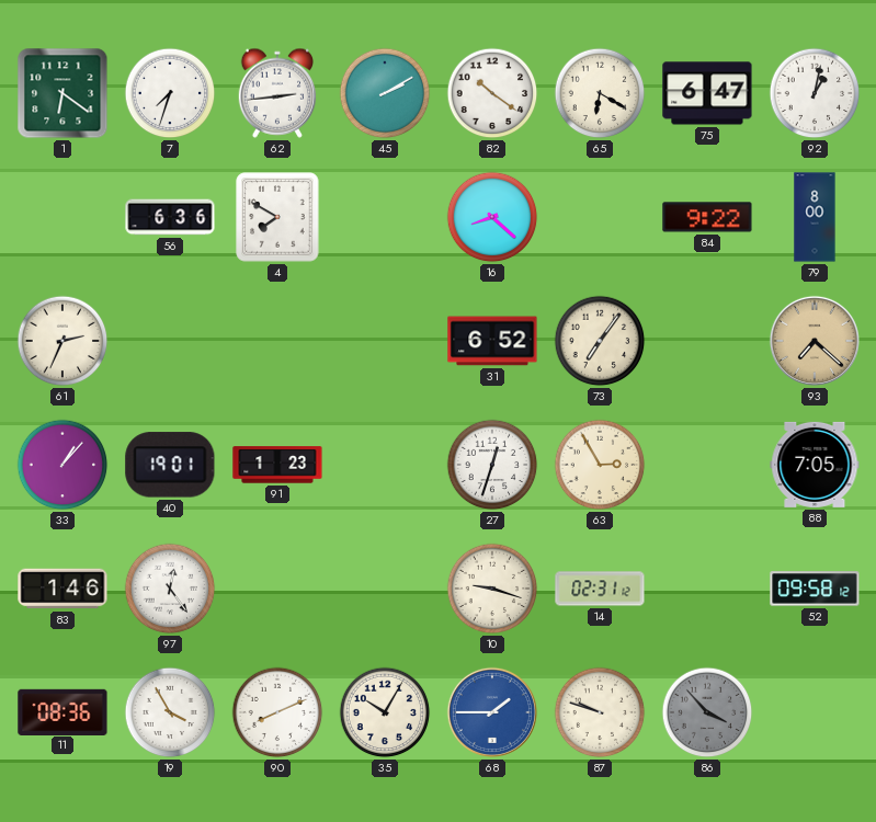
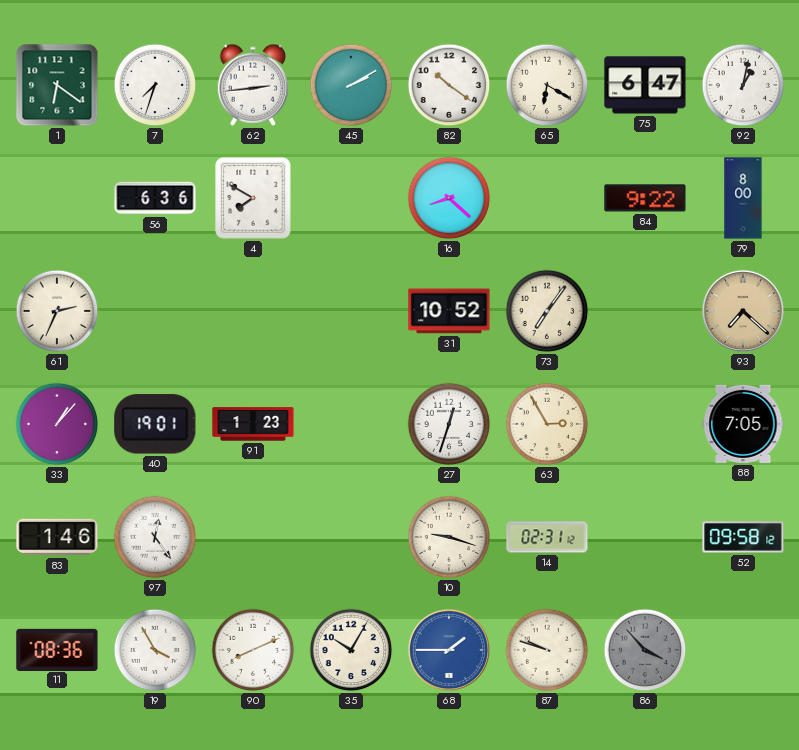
31: 6:52 -> 10:52
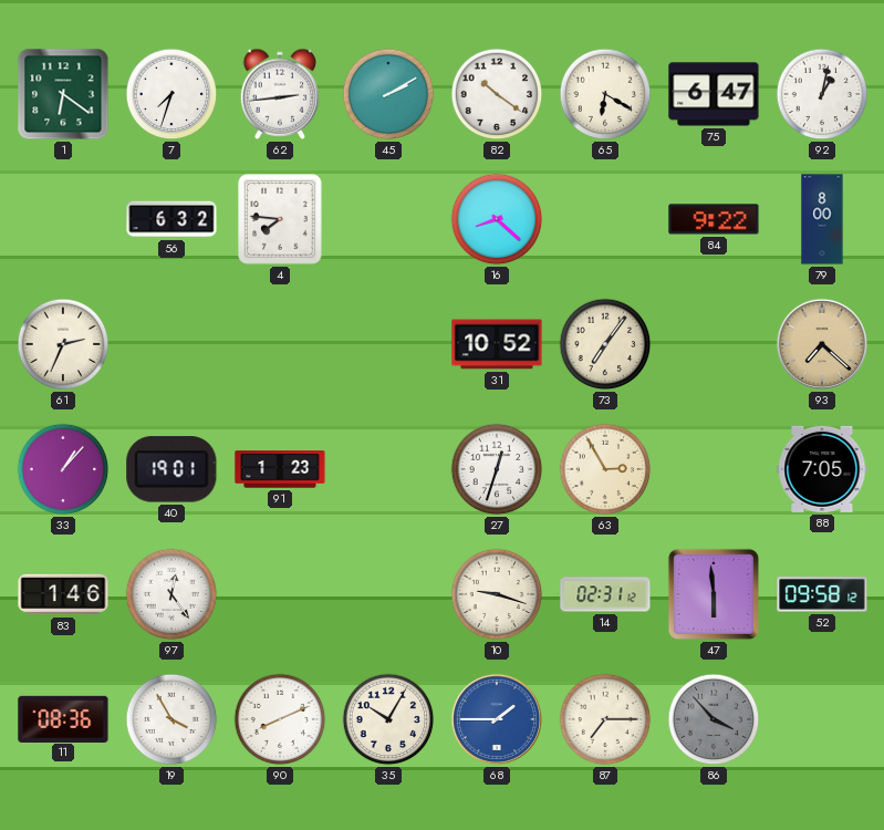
56: 6:36 -> 6:32
4: 7:50 -> 7:46
47: none -> 5:59
87: 9:48 -> 7:15
